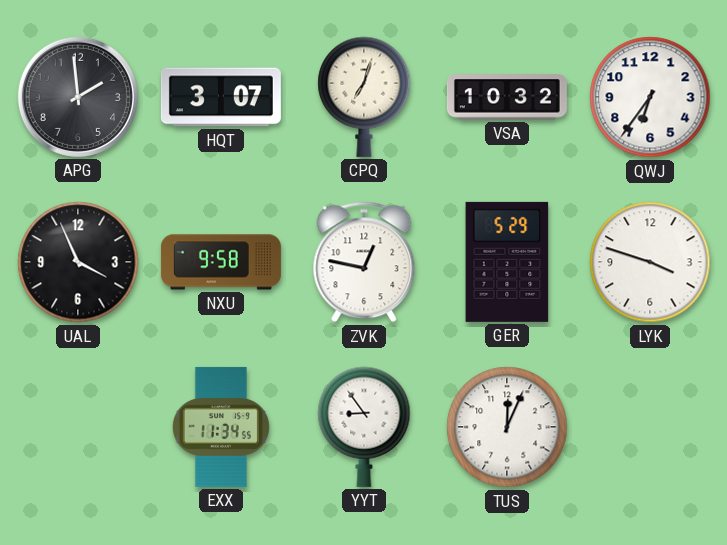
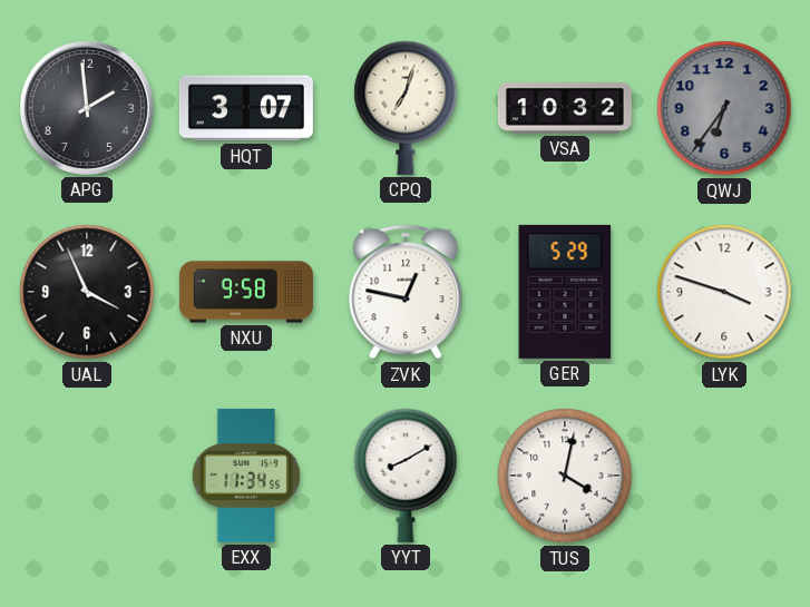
QWJ dial: white -> grey
YYT: 8:54 -> 8:10
TUS: 12:04 -> 4:02
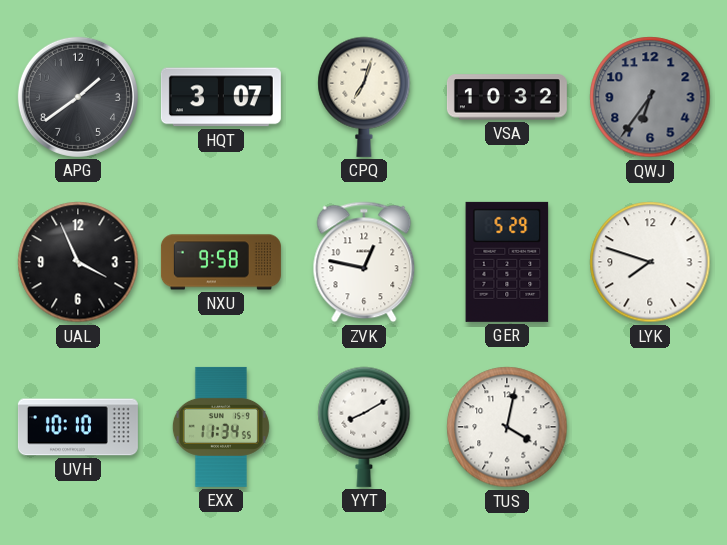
APG: 1:59 -> 1:39
LYK: 3:48 -> 7:48
UVH: none -> 10:10
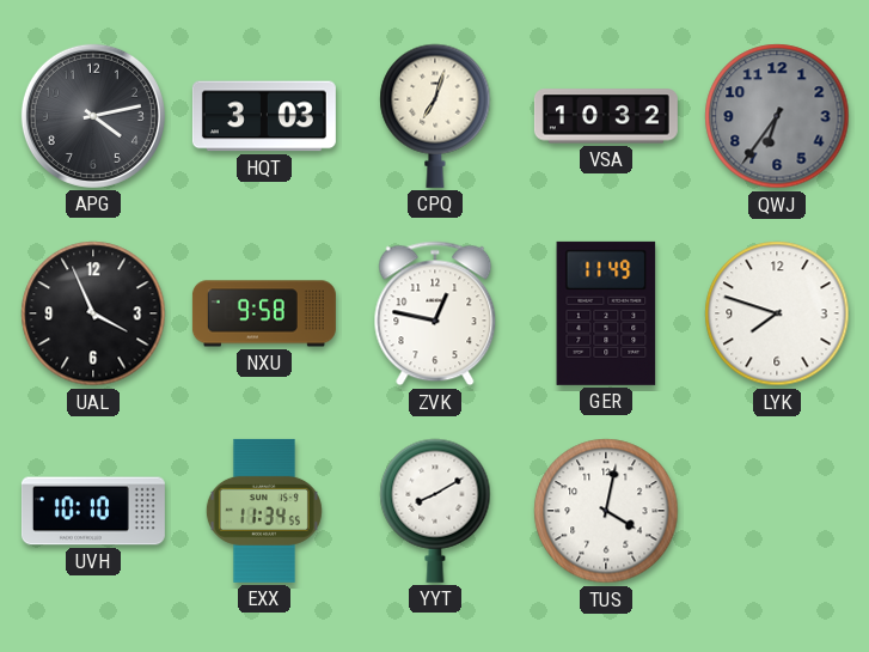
APG: 1:39 -> 4:13
HQT: 3:07 -> 3:03
GER: 5:29 -> 11:49
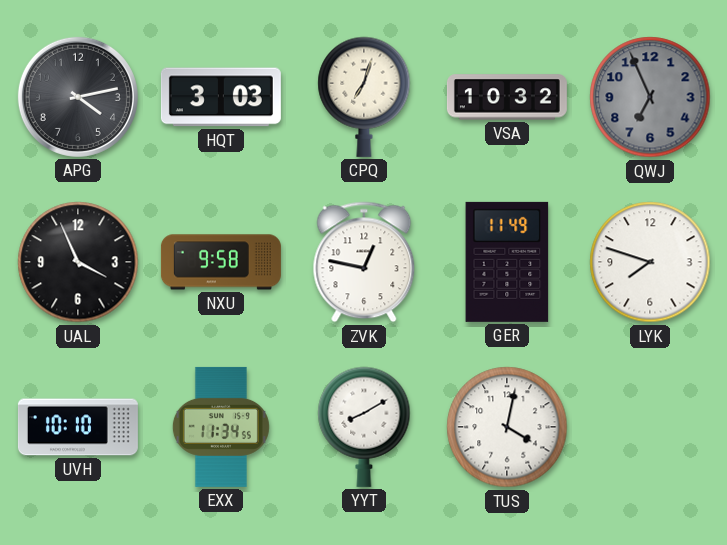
QWJ: 6:36 -> 6:56
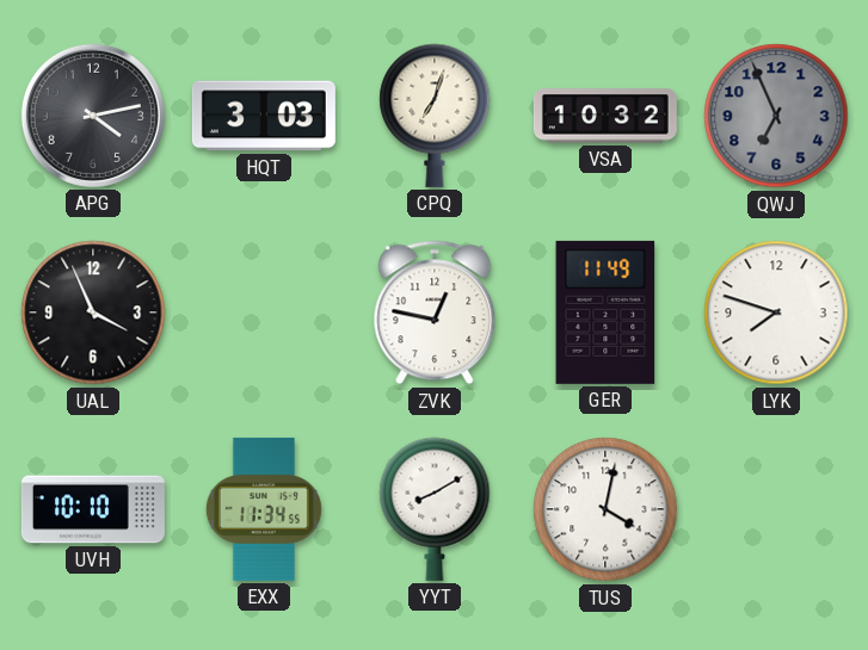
NXU: 9:58 -> none
